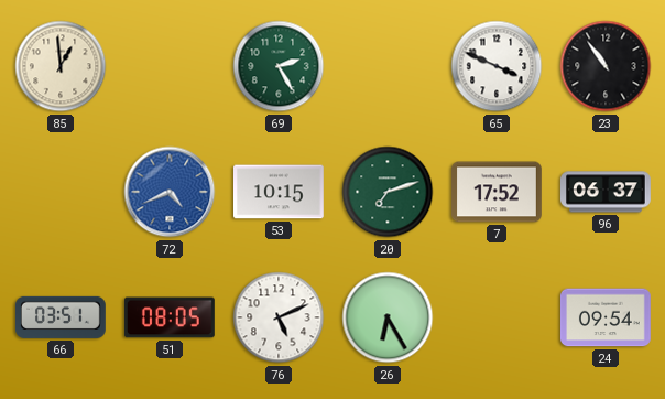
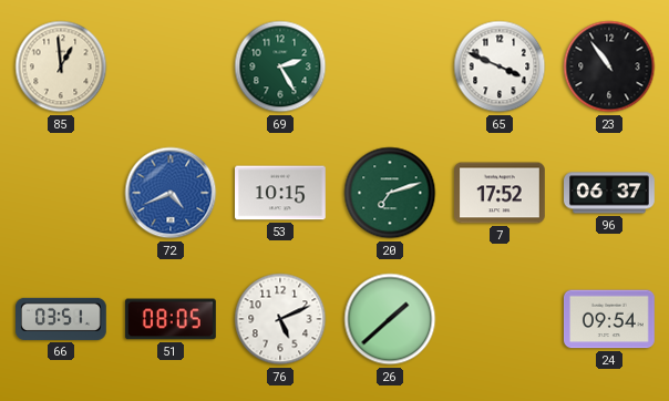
26: 6:25 -> 1:38
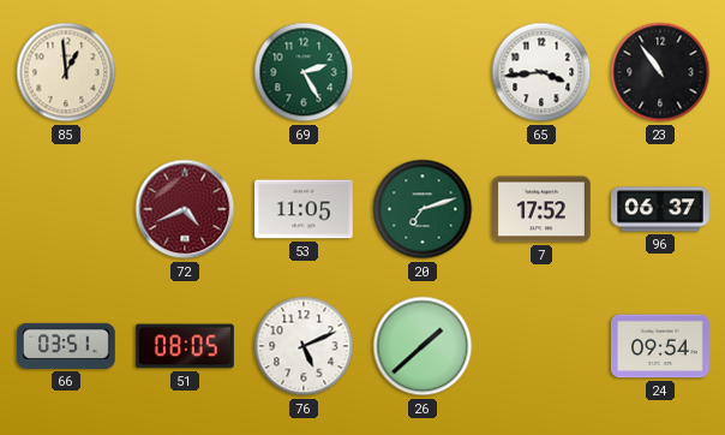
65: 3:49 -> 3:44
72 dial: blue -> burgundy
53: 10:15 -> 11:05
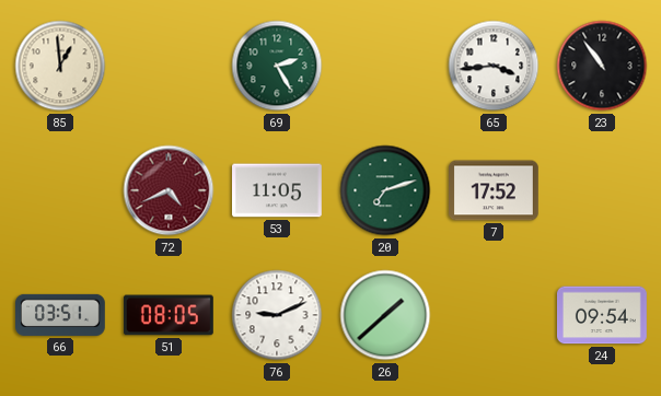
96: 06:37 -> none
76: 5:11 -> 9:11
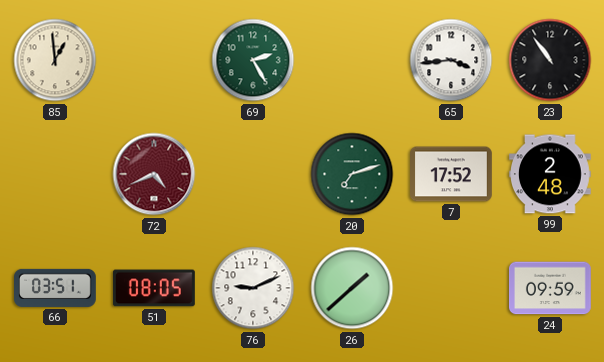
53: 11:05 -> none
99: none -> 2:48
24: 09:54 -> 09:59
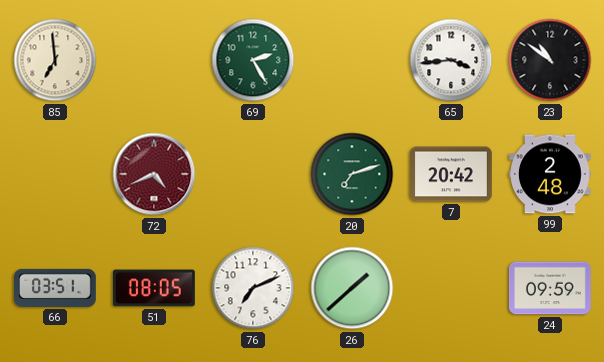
85: 12:59 -> 6:59
23: 10:54 -> 10:51
7: 17:52 -> 20:42
76: 9:11 -> 7:11
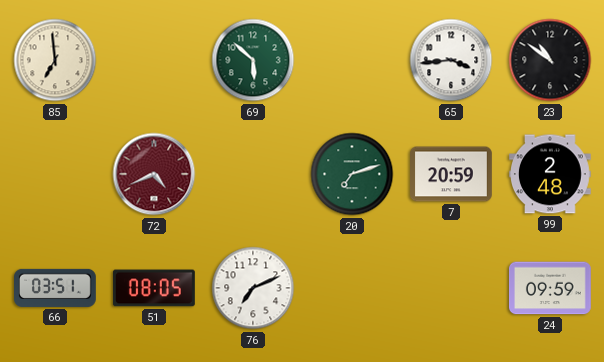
69: 2:25 -> 5:52
7: 20:42 -> 20:59
26: 1:38 -> none
